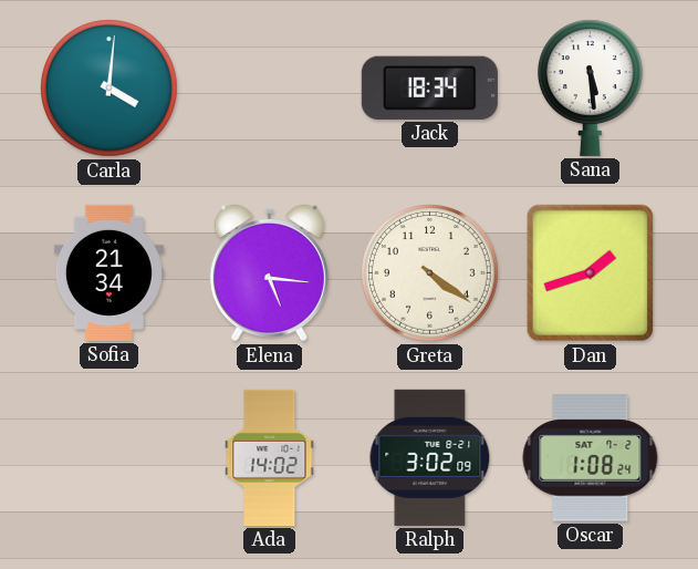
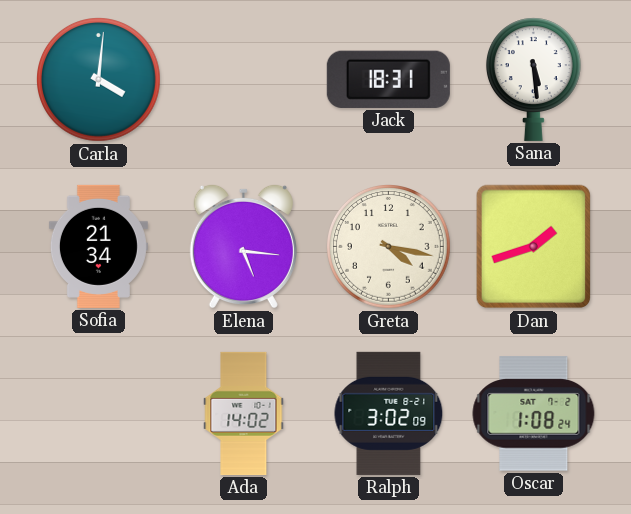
Jack: 18:34 -> 18:31
Greta: 4:21 -> 4:17
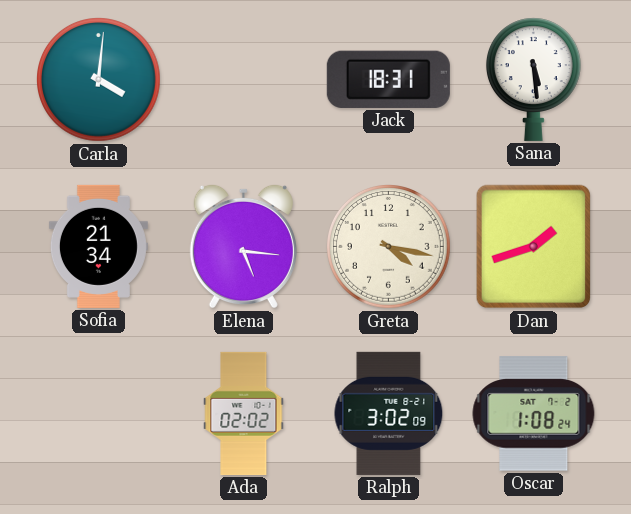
Ada: 14:02 -> 02:02
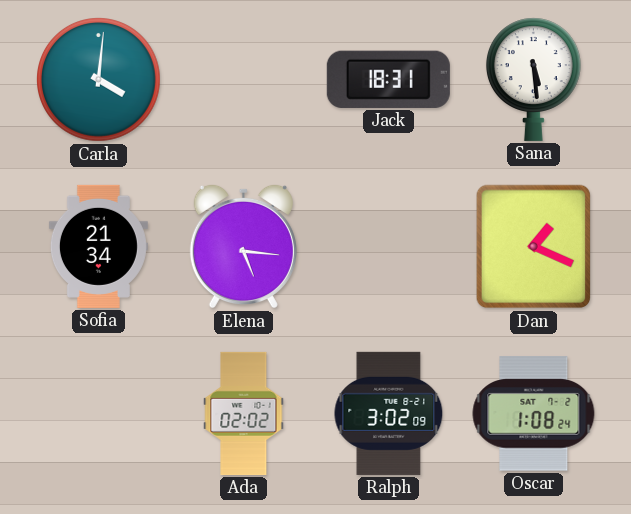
Greta: 4:17 -> none
Dan: 1:42 -> 1:19
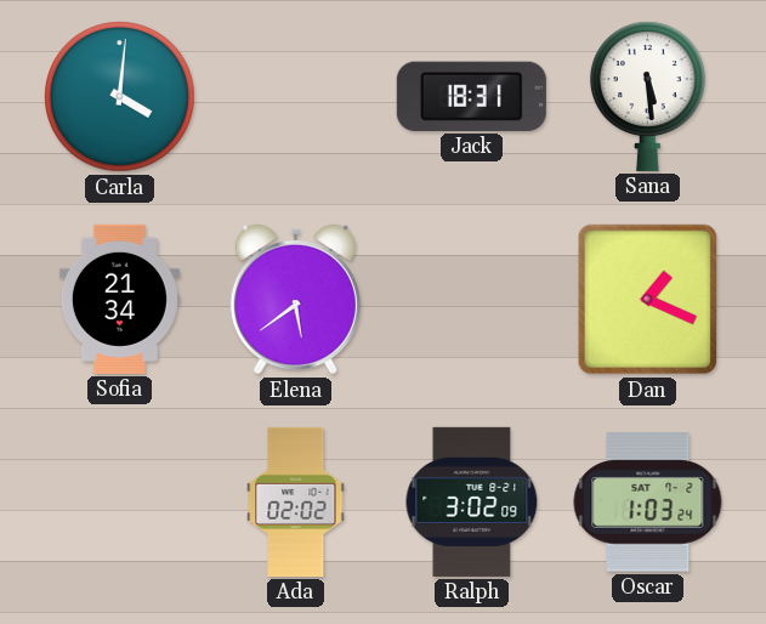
Elena: 5:16 -> 5:39
Oscar: 1:08 -> 1:03
